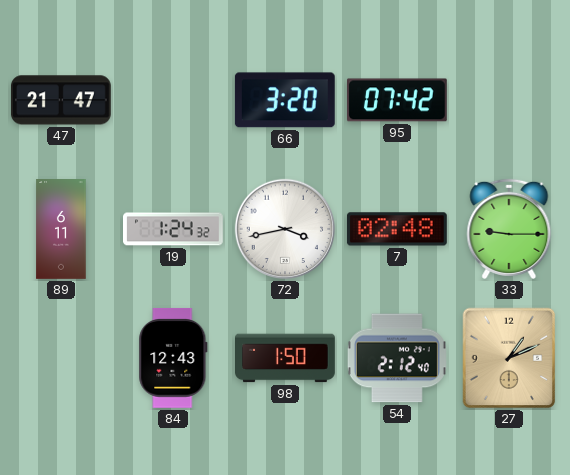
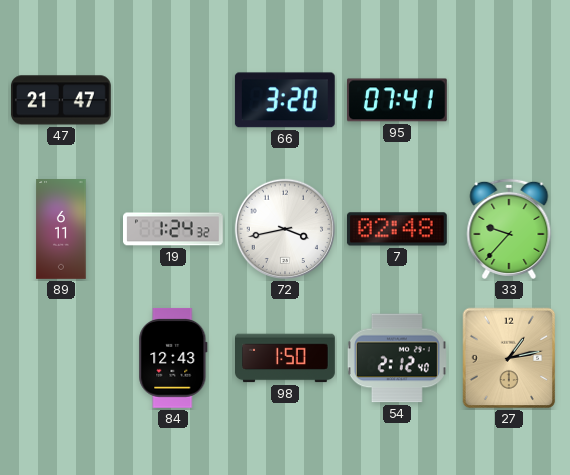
95: 07:42 -> 07:41
33: 9:15 -> 9:37
27: 1:11 -> 1:13
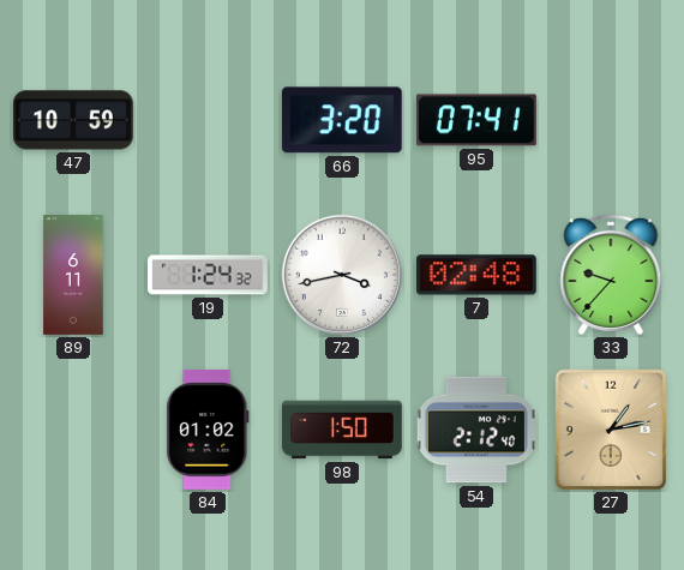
47: 21:47 -> 10:59
84: 12:43 -> 01:02
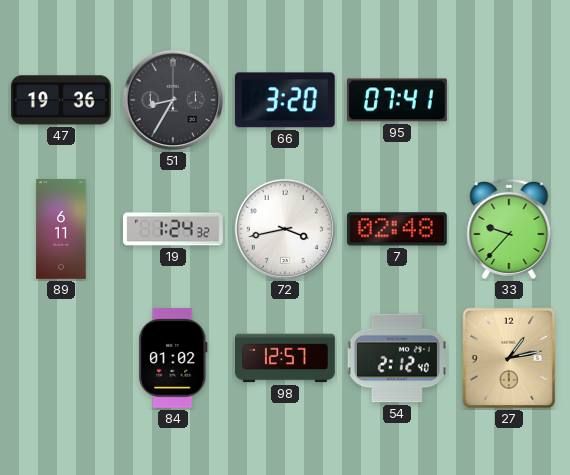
47: 10:59 -> 19:36
51: none -> 8:35
98: 1:50 -> 12:57
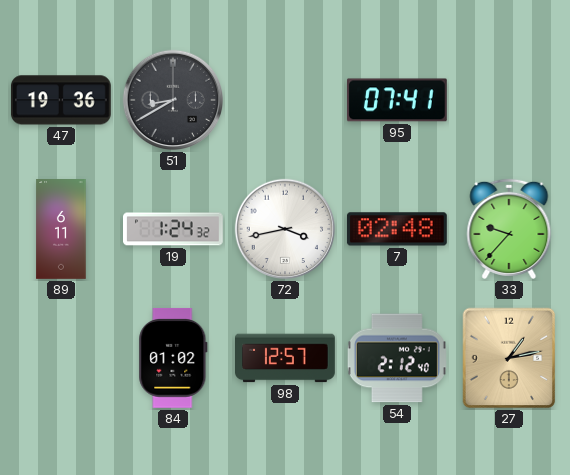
51: 8:35 -> 8:40
66: 3:20 -> none
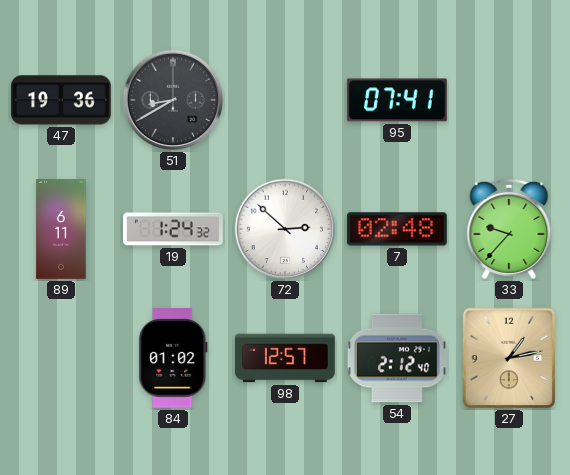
72: 3:43 -> 2:52
